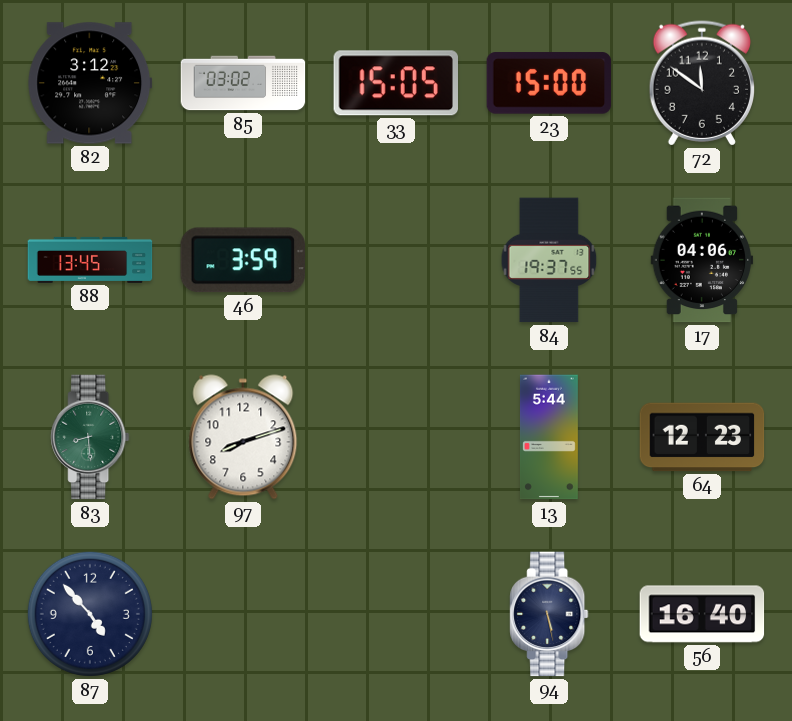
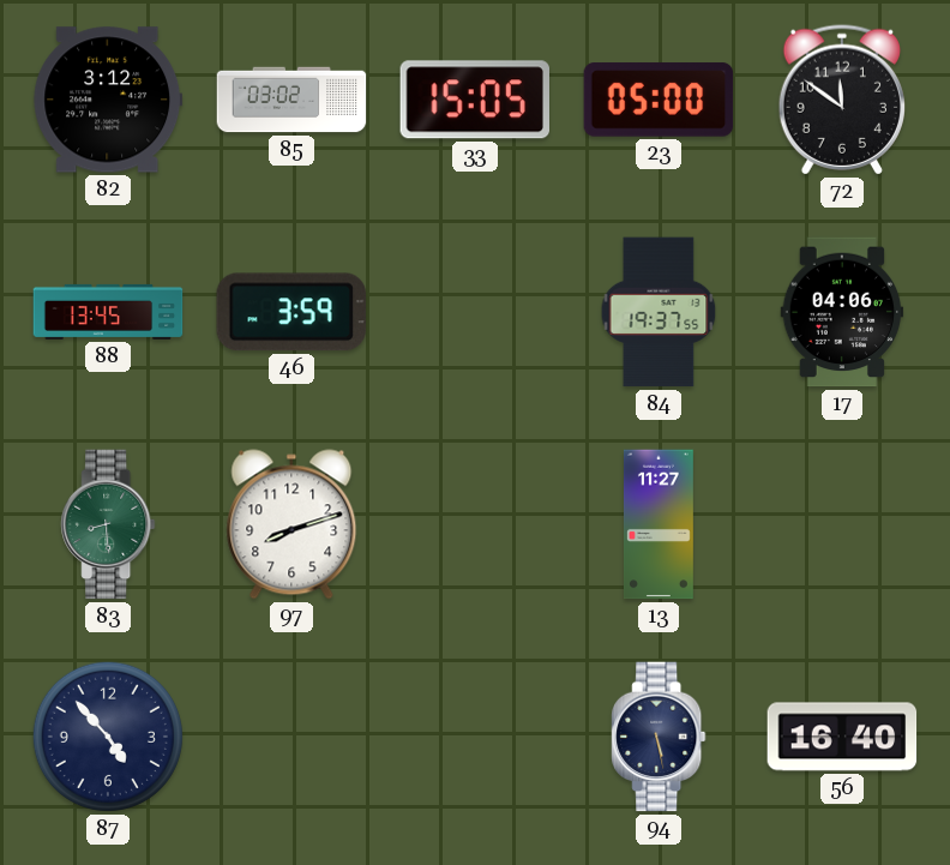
23: 15:00 -> 05:00
13: 5:44 -> 11:27
64: 12:23 -> none
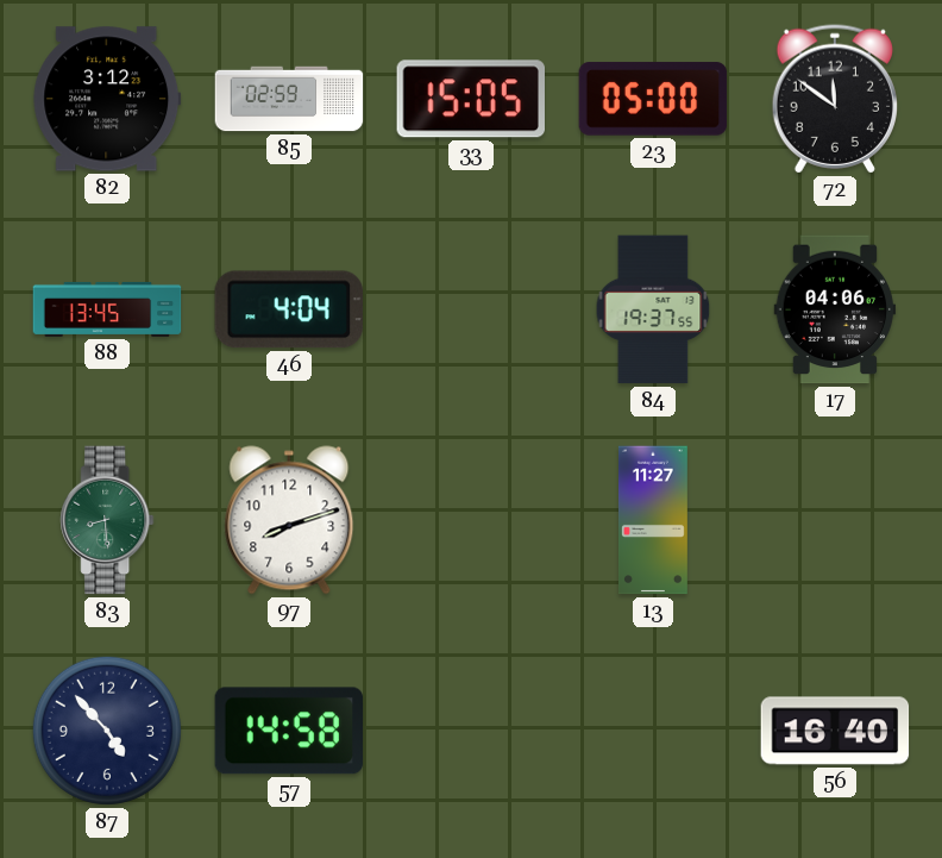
85: 03:02 -> 02:59
46: 3:59 -> 4:04
57: none -> 14:58
94: 5:28 -> none
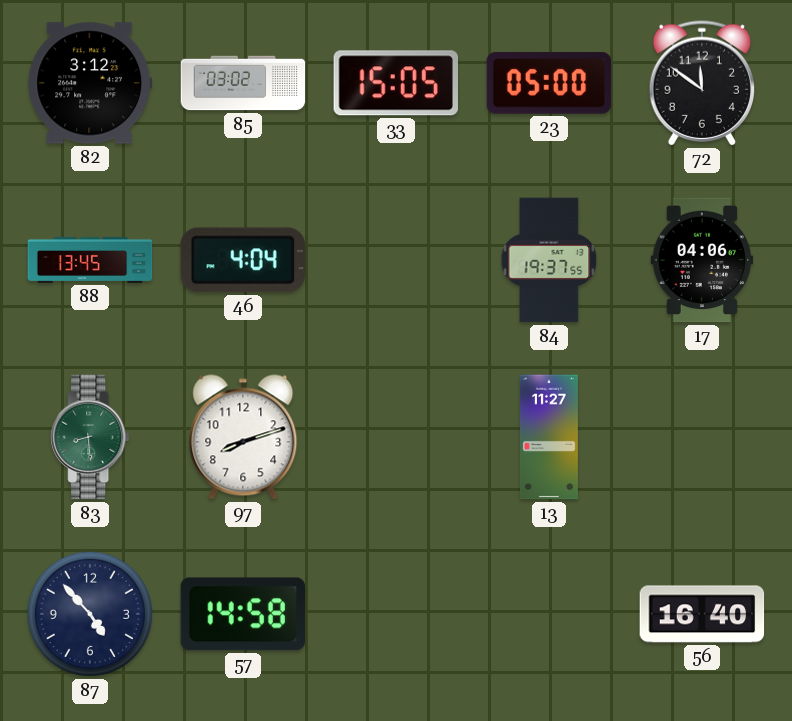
85: 02:59 -> 03:02
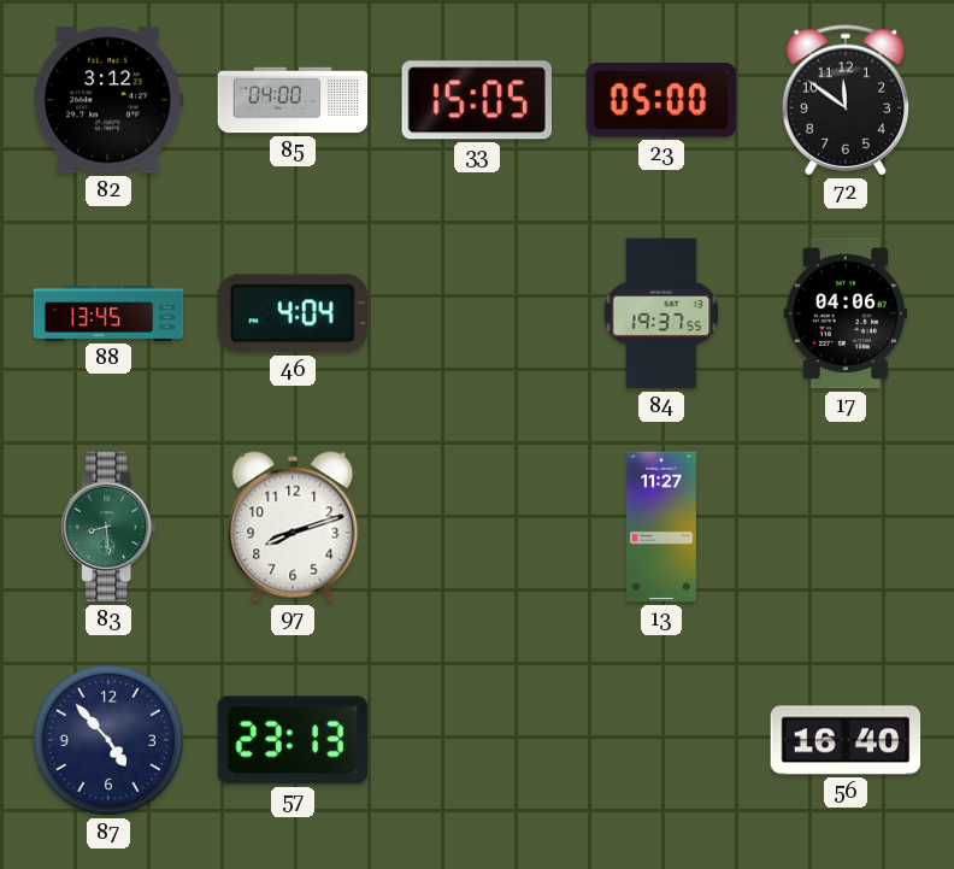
85: 03:02 -> 04:00
57: 14:58 -> 23:13
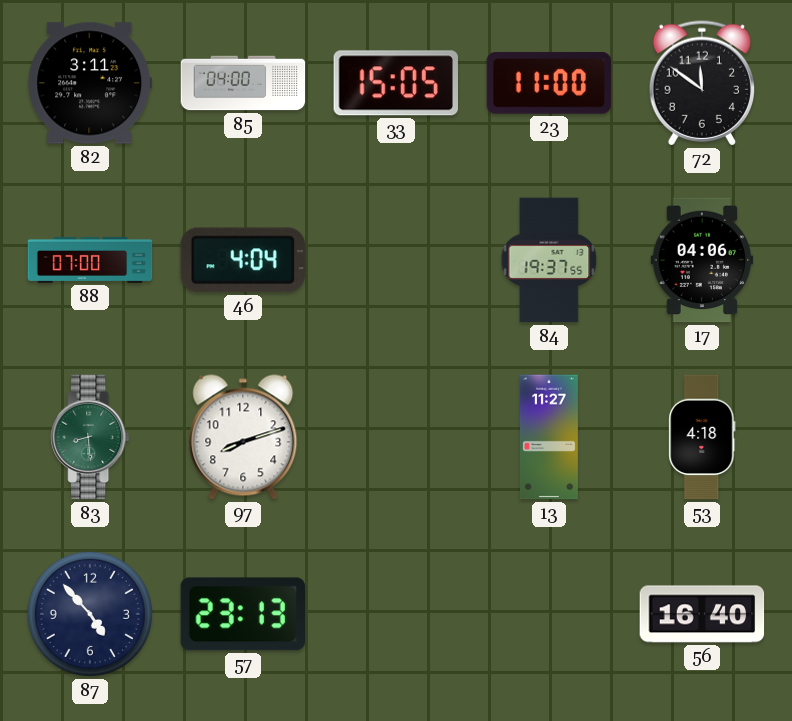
82: 3:12 -> 3:11
23: 05:00 -> 11:00
88: 13:45 -> 07:00
53: none -> 4:18
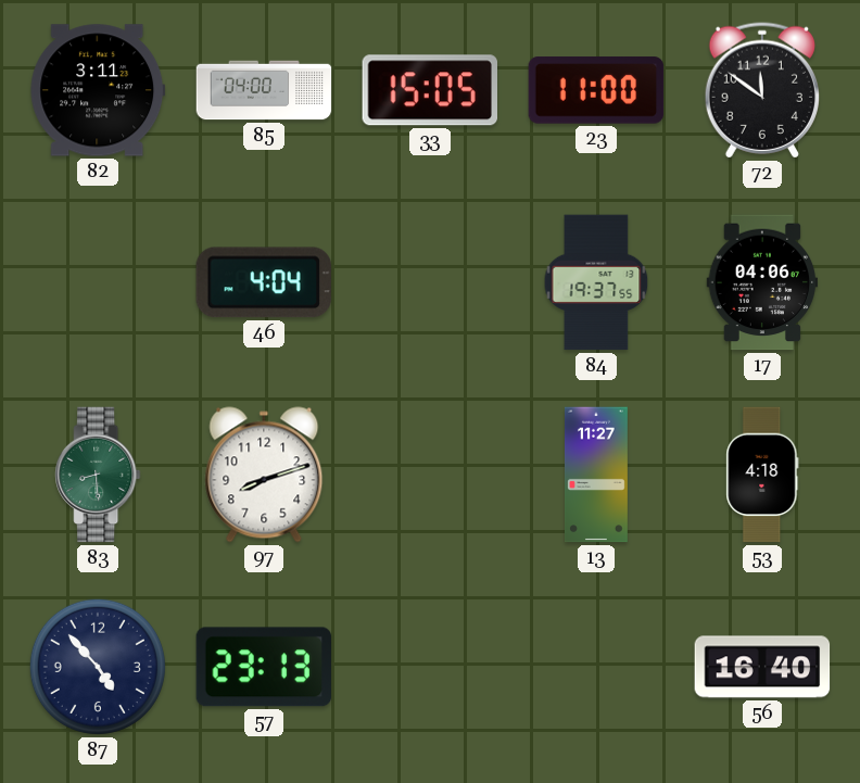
88: 07:00 -> none
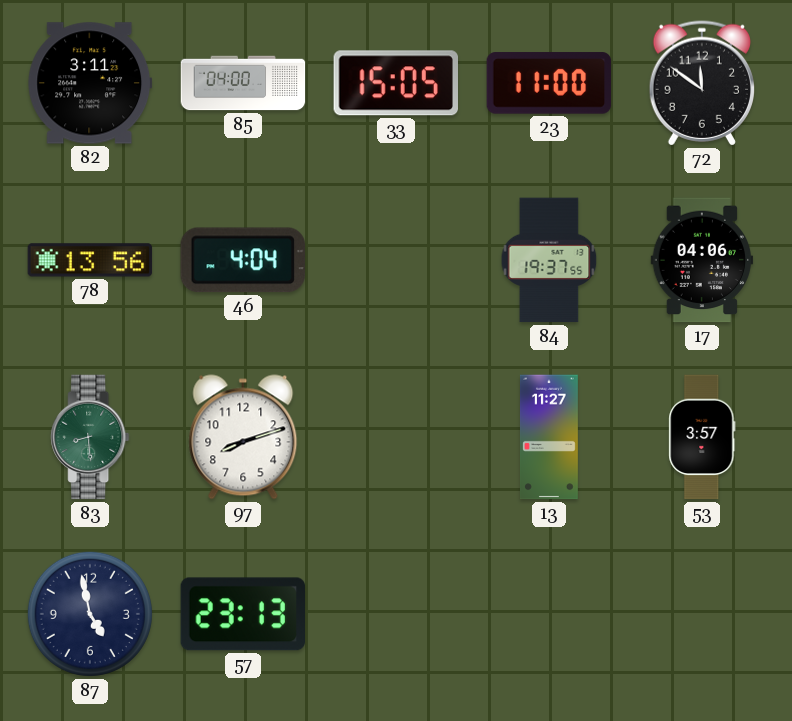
78: none -> 13:56
53: 4:18 -> 3:57
87: 4:53 -> 4:58
56: 16:40 -> none
